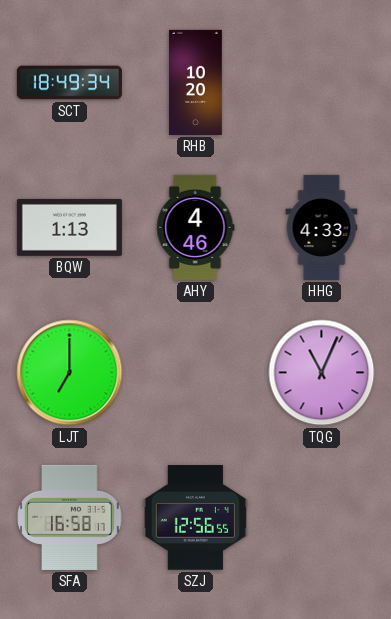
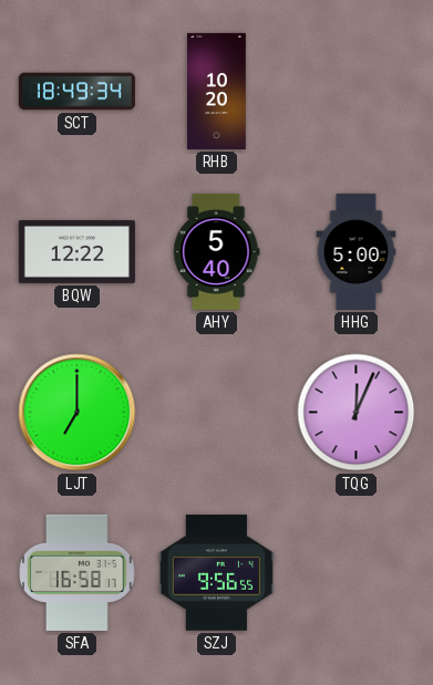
BQW: 1:13 -> 12:22
AHY: 4:46 -> 5:40
HHG: 4:33 -> 5:00
TQG: 11:04 -> 12:04
SZJ: 12:56 -> 9:56
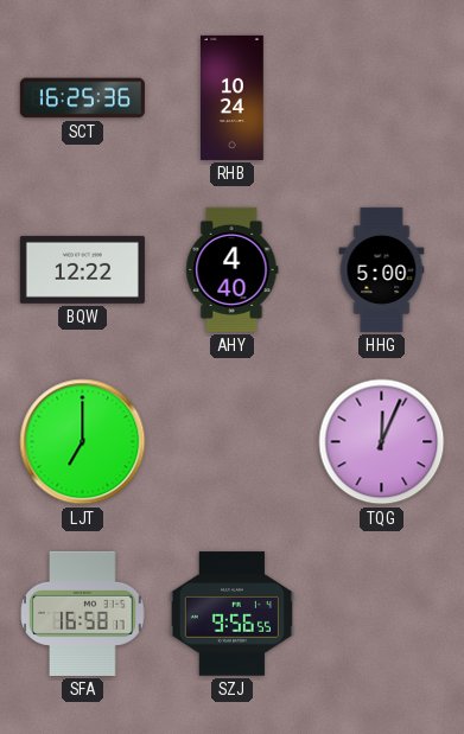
SCT: 18:49 -> 16:25
RHB: 10:20 -> 10:24
AHY: 5:40 -> 4:40
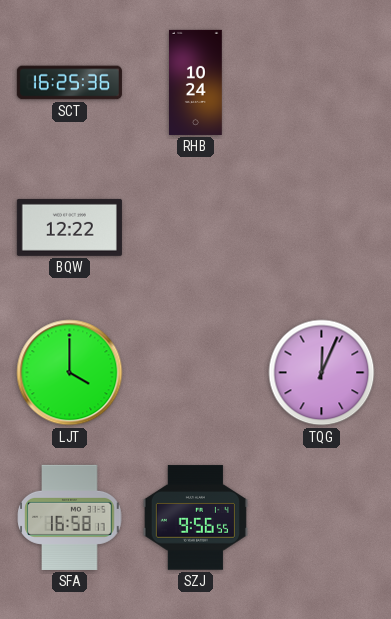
AHY: 4:40 -> none
HHG: 5:00 -> none
LJT: 7:00 -> 4:00
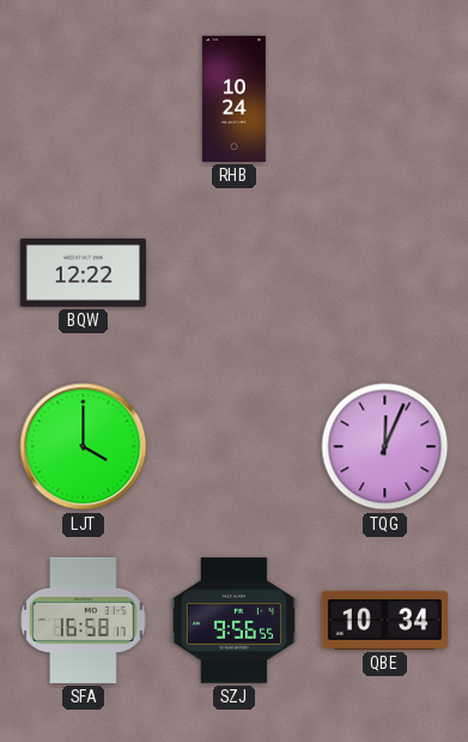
SCT: 16:25 -> none
QBE: none -> 10:34
